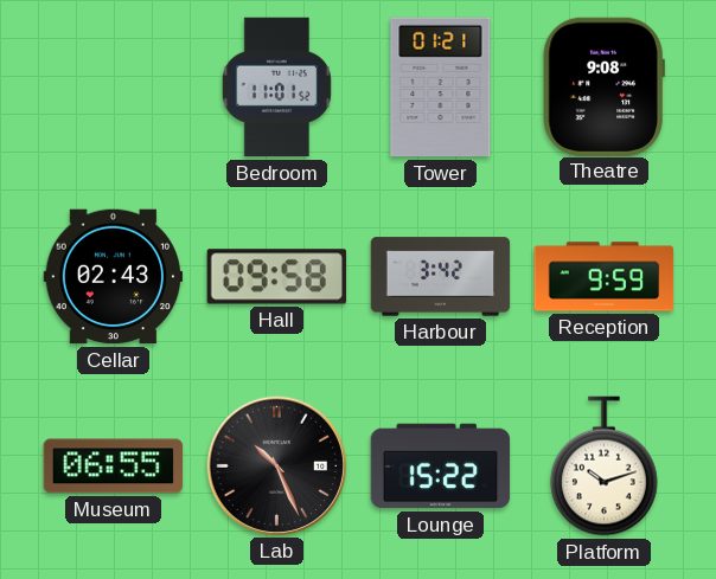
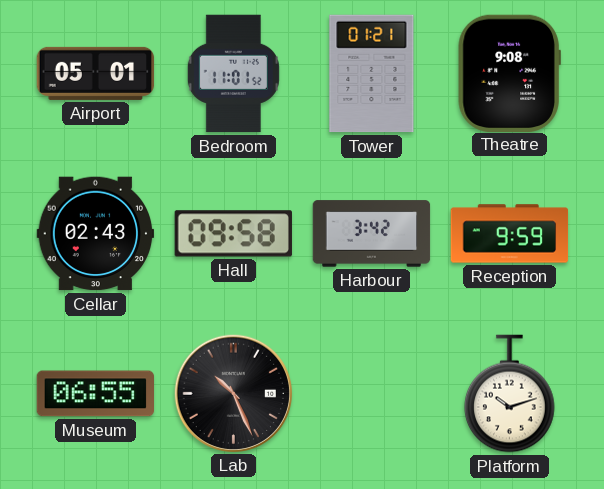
Airport: none -> 05:01
Lounge: 15:22 -> none
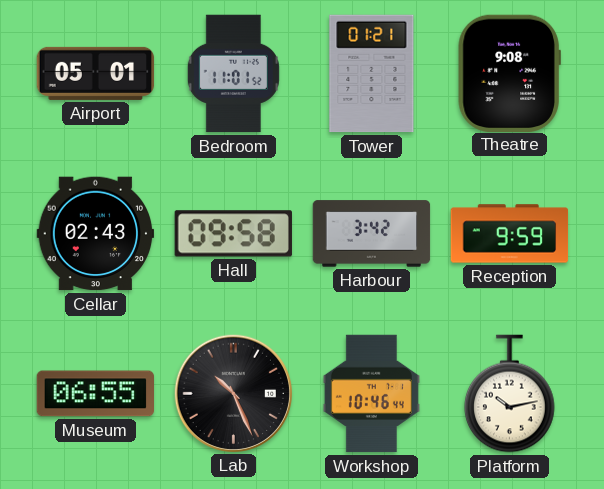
Workshop: none -> 10:46
Platform: 10:12 -> 10:13
